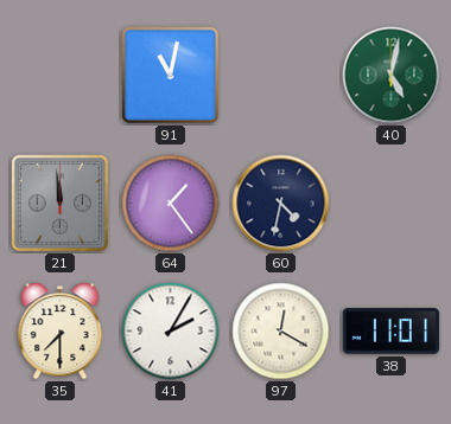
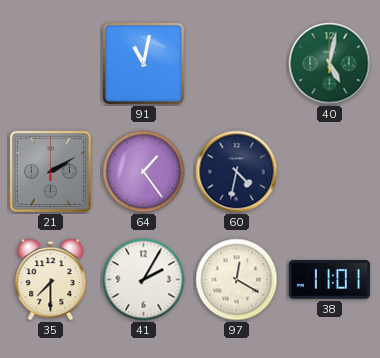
21: 11:59 -> 2:10
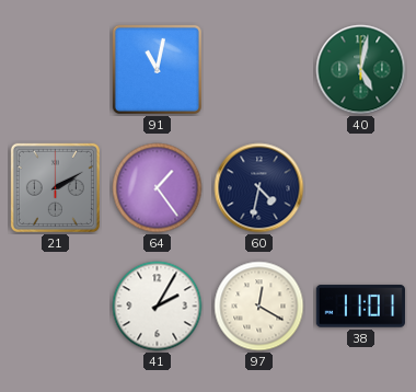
35: 7:30 -> none
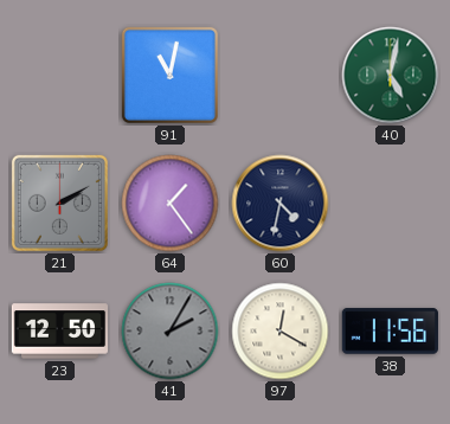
23: none -> 12:50
41 dial: white -> grey
38: 11:01 -> 11:56
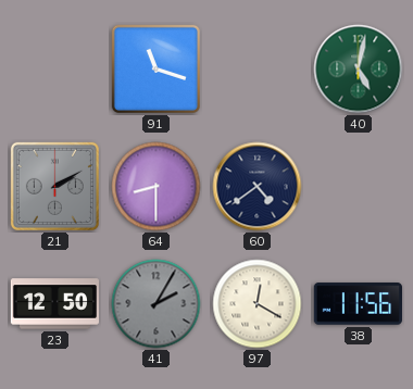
91: 11:02 -> 11:18
64: 1:24 -> 8:30
60: 4:32 -> 4:39
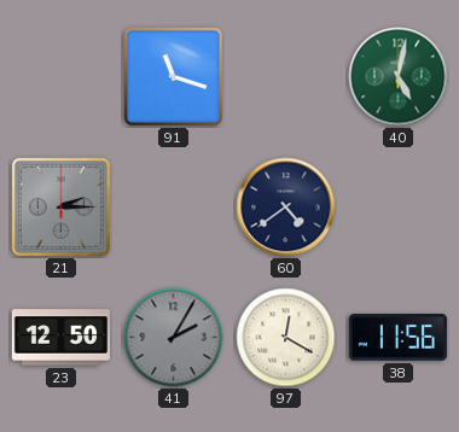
21: 2:10 -> 2:15
64: 8:30 -> none
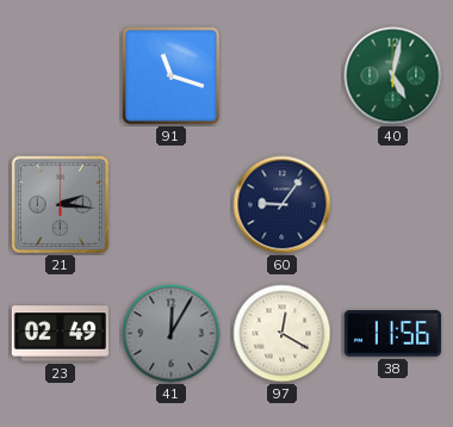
21: 2:15 -> 2:16
60: 4:39 -> 9:06
23: 12:50 -> 02:49
41: 2:05 -> 12:05
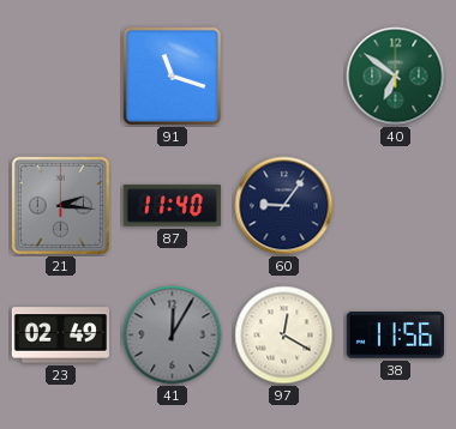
40: 5:02 -> 6:51
87: none -> 11:40
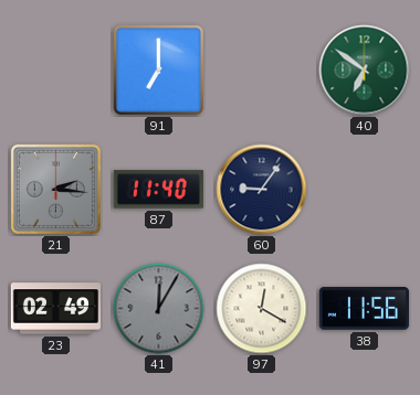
91: 11:18 -> 7:00
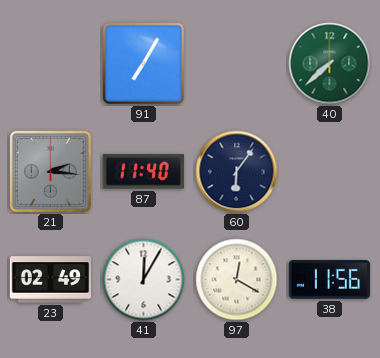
91: 7:00 -> 7:05
40: 6:51 -> 7:38
60: 9:06 -> 6:06
41 dial: grey -> white
